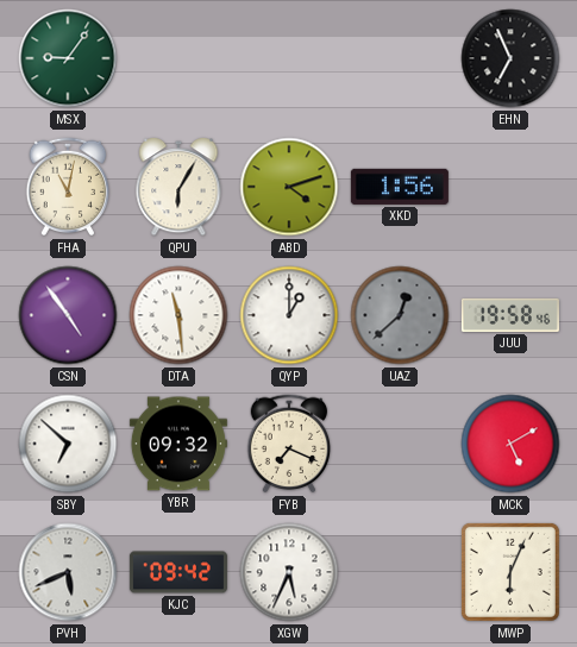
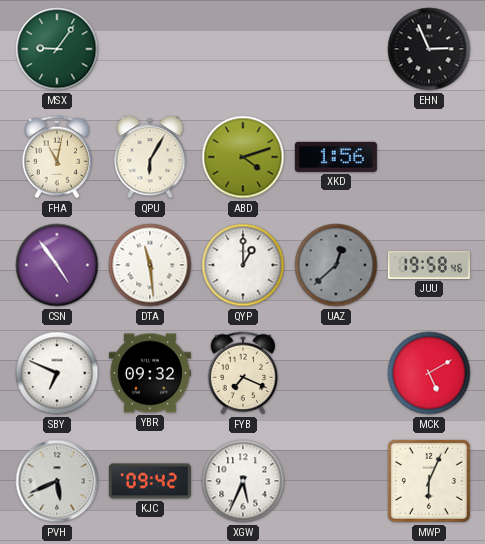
EHN: 6:56 -> 2:56
SBY: 6:52 -> 6:49
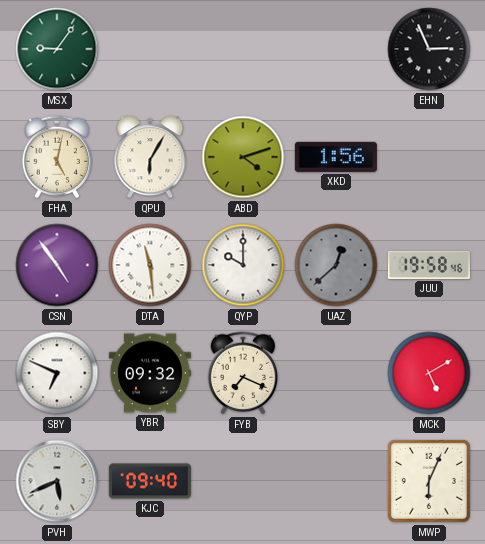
FHA: 11:02 -> 5:02
QYP: 1:00 -> 10:00
KJC: 09:42 -> 09:40
XGW: 5:34 -> none
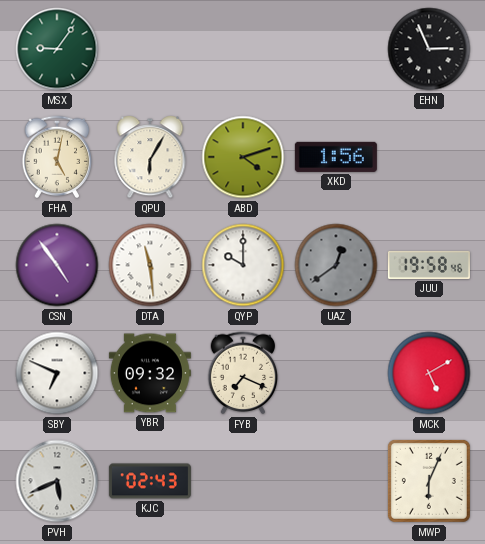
UAZ: 12:38 -> 12:39
KJC: 09:40 -> 02:43
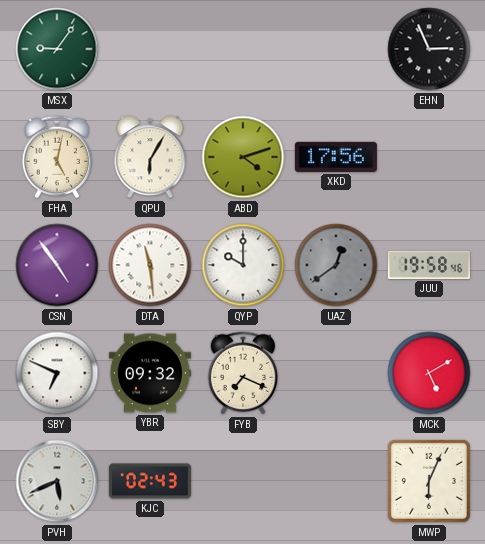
XKD: 1:56 -> 17:56
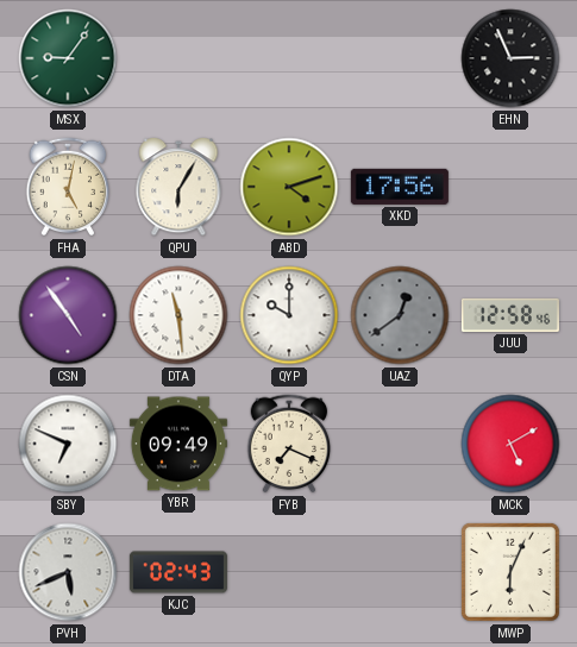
JUU: 19:58 -> 12:58
YBR: 09:32 -> 09:49
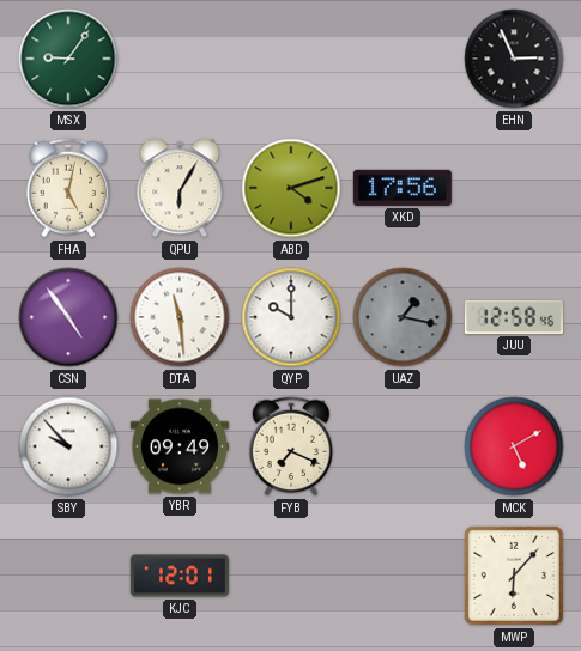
UAZ: 12:39 -> 1:17
SBY: 6:49 -> 9:53
PVH: 5:41 -> none
KJC: 02:43 -> 12:01
MWP: 6:04 -> 6:07
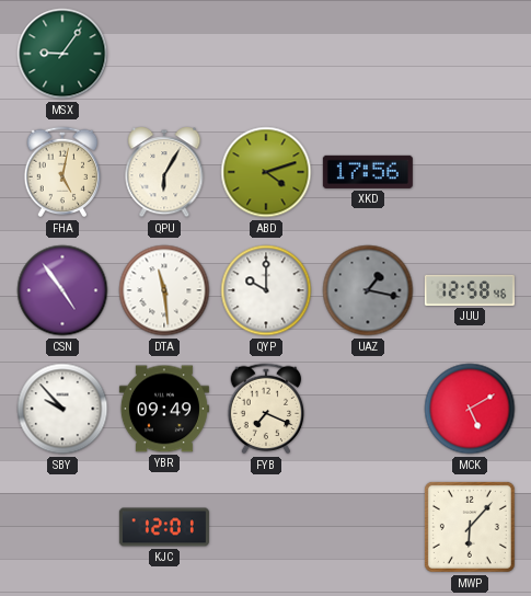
EHN: 2:56 -> none
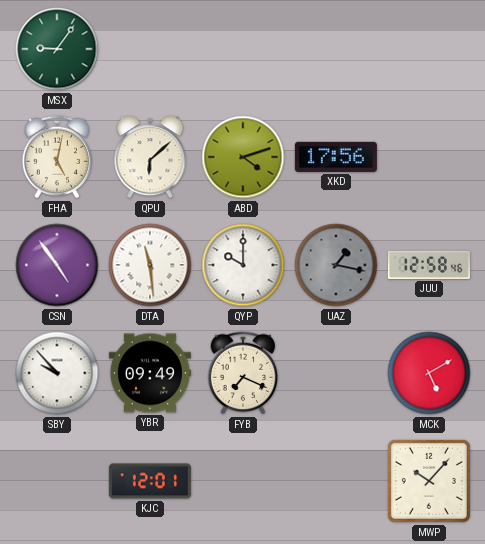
QPU: 6:05 -> 6:08
MWP: 6:07 -> 10:07
